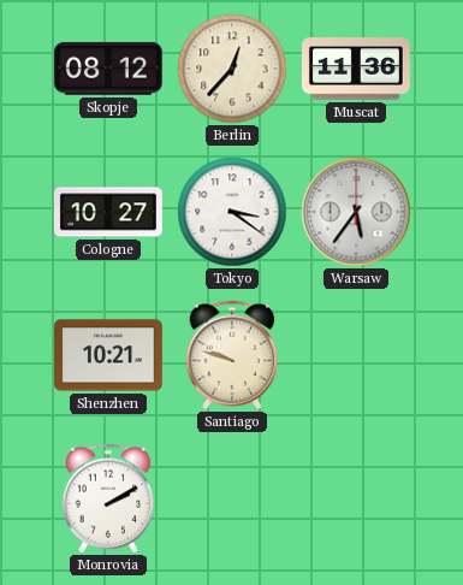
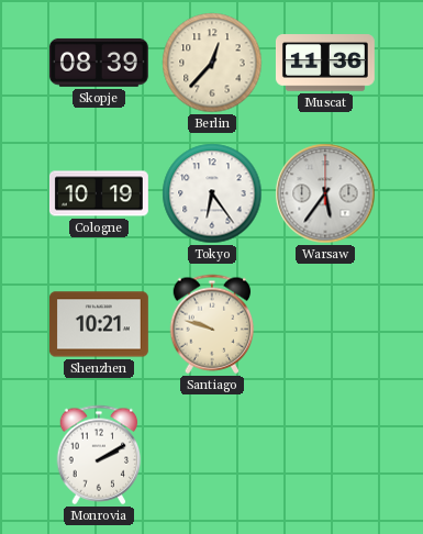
Skopje: 08:12 -> 08:39
Cologne: 10:27 -> 10:19
Tokyo: 3:21 -> 6:24
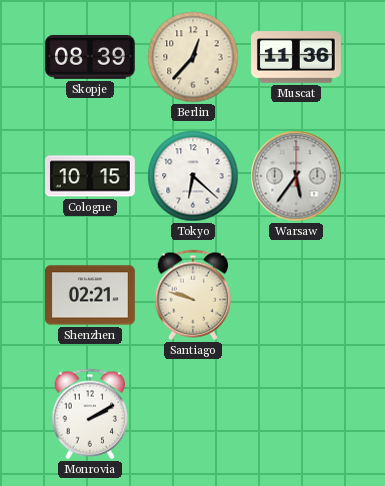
Cologne: 10:19 -> 10:15
Tokyo: 6:24 -> 6:22
Shenzhen: 10:21 -> 02:21
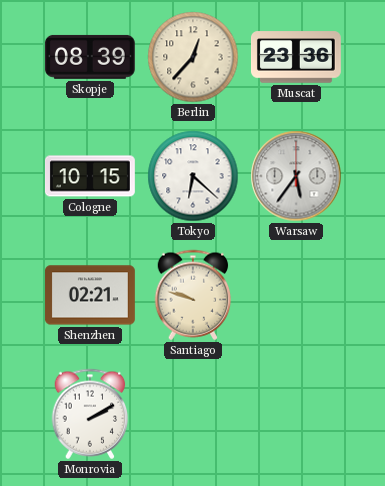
Muscat: 11:36 -> 23:36
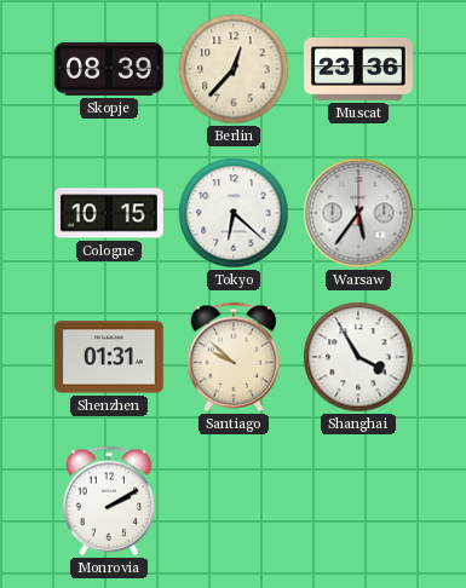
Shenzhen: 02:21 -> 01:31
Santiago: 9:48 -> 9:52
Shanghai: none -> 3:55
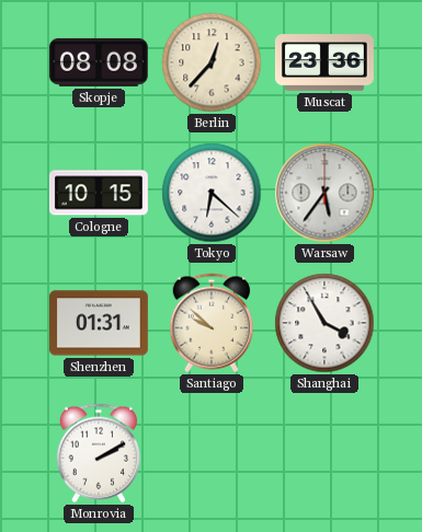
Skopje: 08:39 -> 08:08
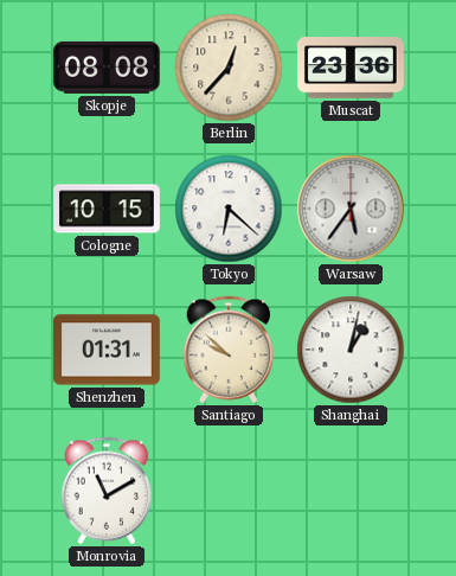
Shanghai: 3:55 -> 1:02
Monrovia: 2:10 -> 11:10
